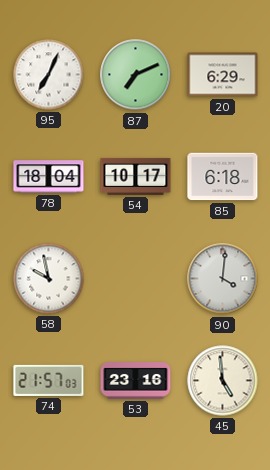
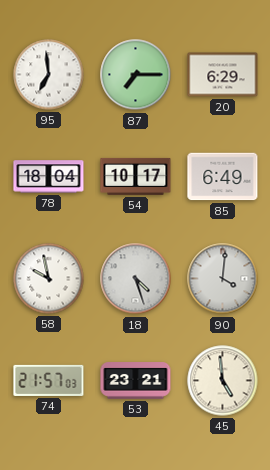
95: 7:04 -> 6:59
87: 7:11 -> 7:15
85: 6:18 -> 6:49
18: none -> 4:27
53: 23:16 -> 23:21
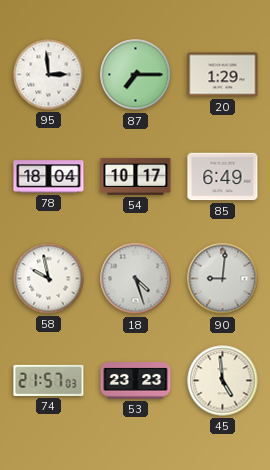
95: 6:59 -> 2:59
20: 6:29 -> 1:29
90: 4:01 -> 9:01
53: 23:21 -> 23:23
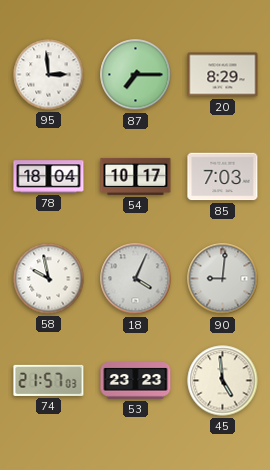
20: 1:29 -> 8:29
85: 6:49 -> 7:03
18: 4:27 -> 4:04
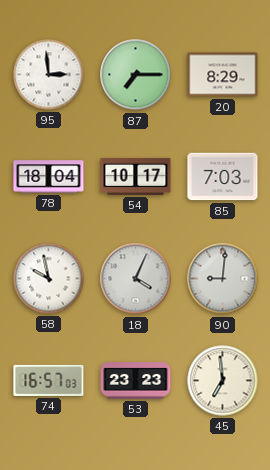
74: 21:57 -> 16:57
45: 4:59 -> 6:59
